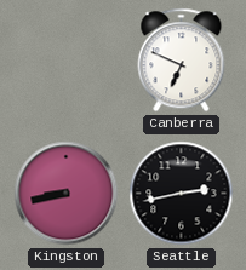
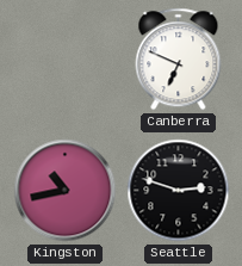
Kingston: 8:43 -> 10:43
Seattle: 2:43 -> 2:48
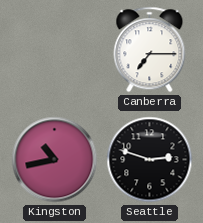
Canberra: 6:49 -> 7:15
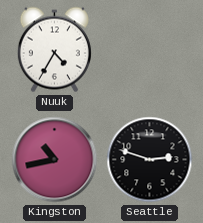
Nuuk: none -> 4:35
Canberra: 7:15 -> none
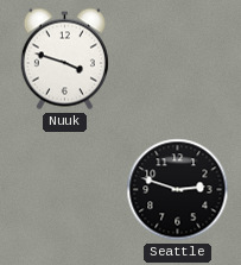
Nuuk: 4:35 -> 3:48
Kingston: 10:43 -> none
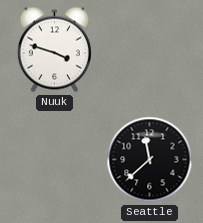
Seattle: 2:48 -> 11:38
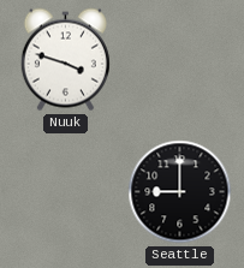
Seattle: 11:38 -> 9:00
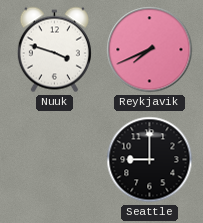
Reykjavik: none -> 7:41
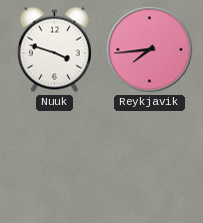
Reykjavik: 7:41 -> 7:44
Seattle: 9:00 -> none
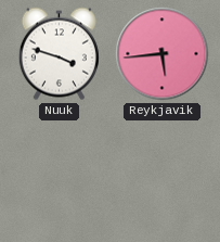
Reykjavik: 7:44 -> 5:44
